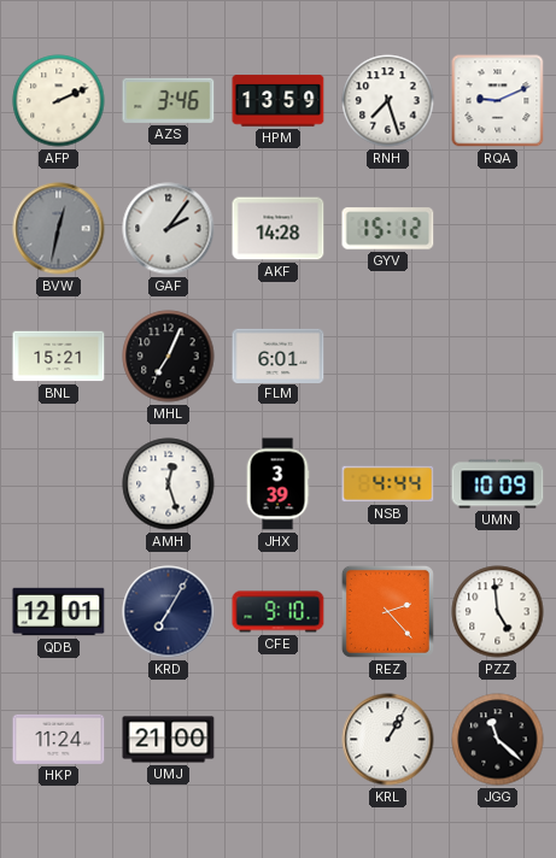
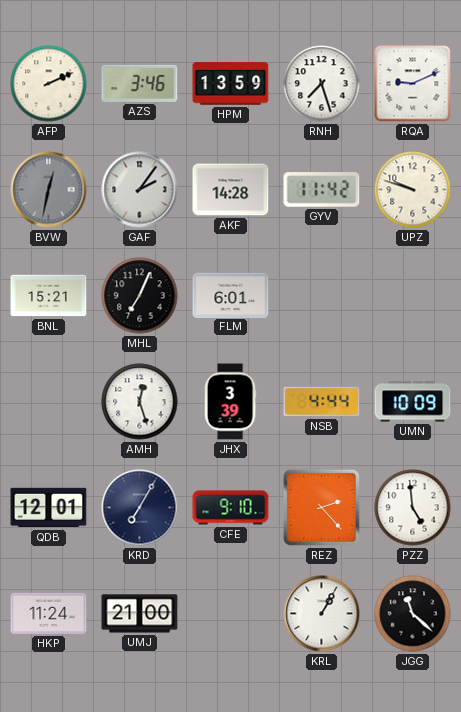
GYV: 15:12 -> 11:42
UPZ: none -> 9:48
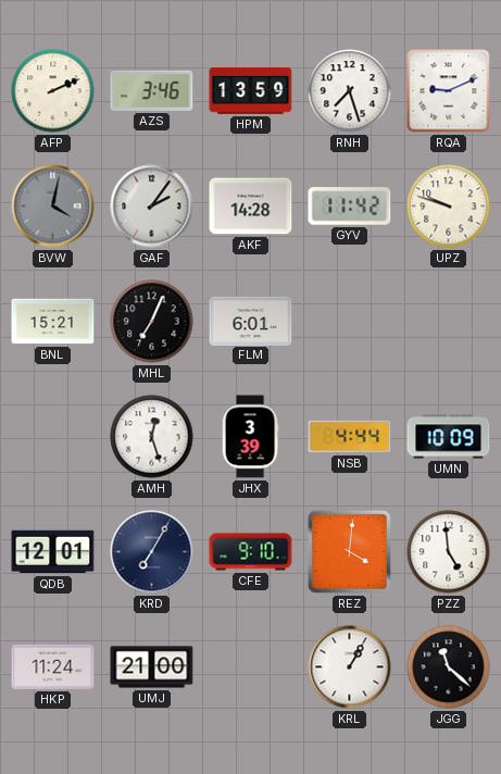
BVW: 12:32 -> 4:02
REZ: 2:23 -> 4:01
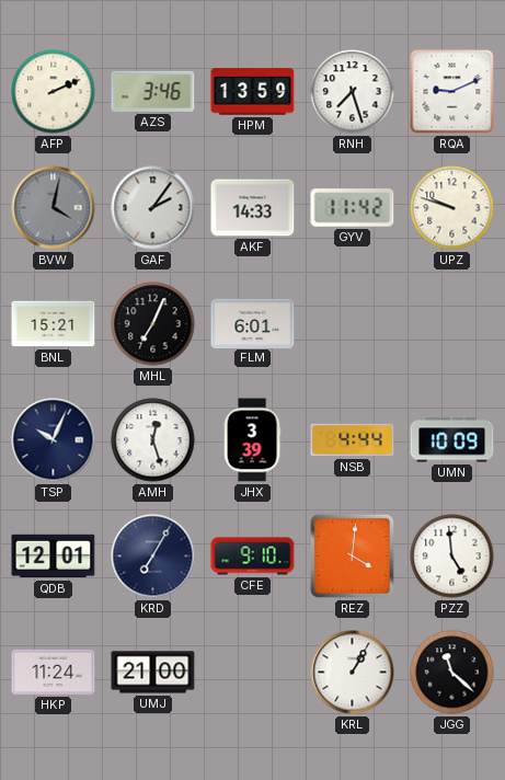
AKF: 14:28 -> 14:33
TSP: none -> 10:04
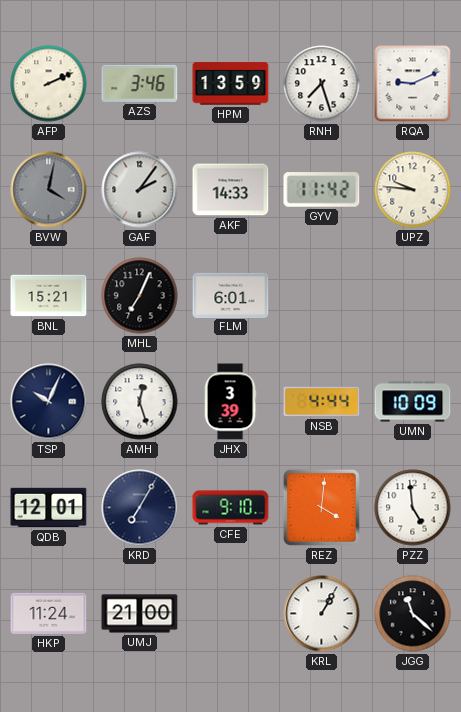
UPZ: 9:48 -> 9:46
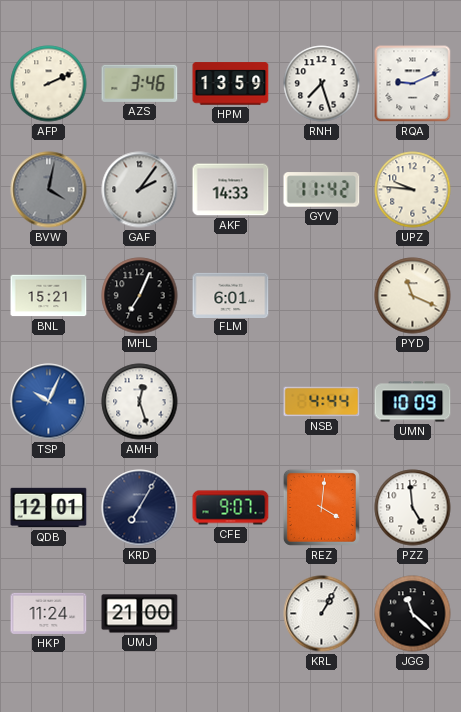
PYD: none -> 11:19
TSP dial: navy -> blue
JHX: 3:39 -> none
CFE: 9:10 -> 9:07
